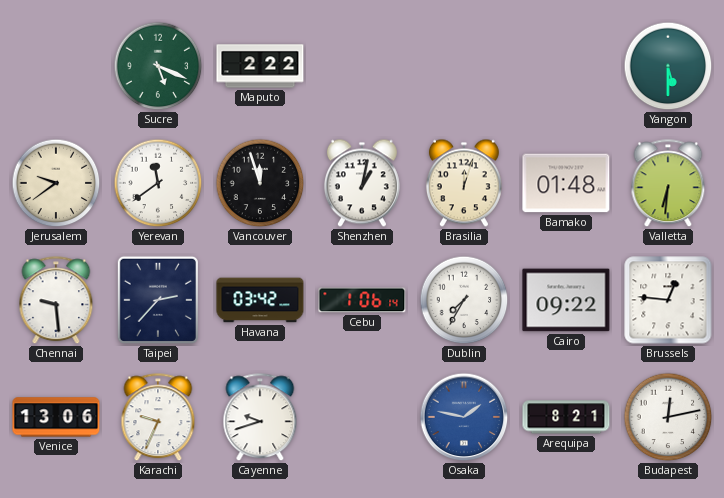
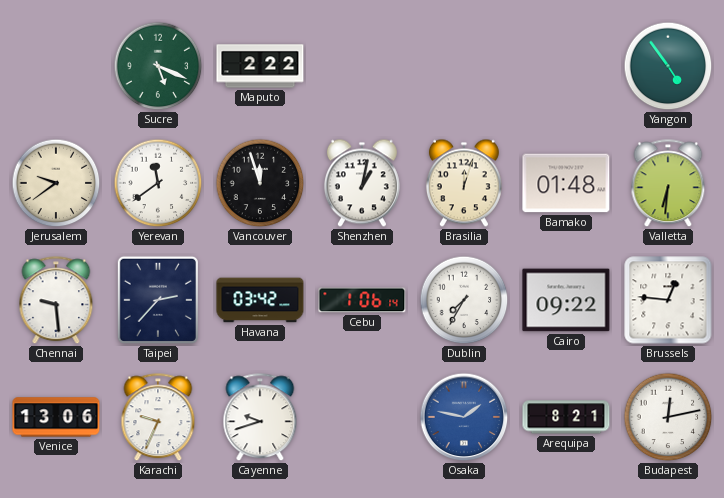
Yangon: 5:30 -> 4:54
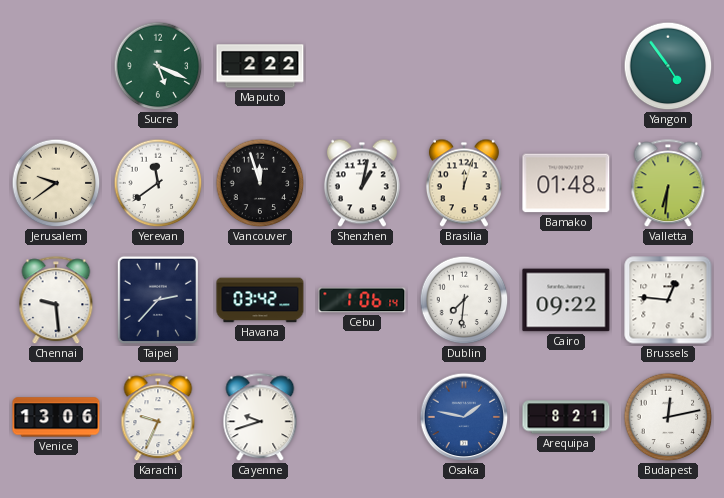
Dublin: 7:35 -> 7:31
